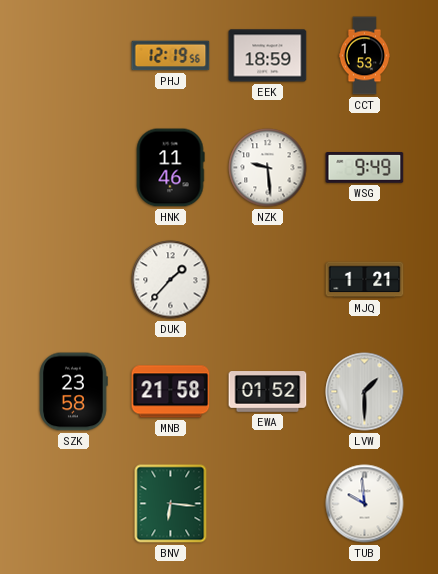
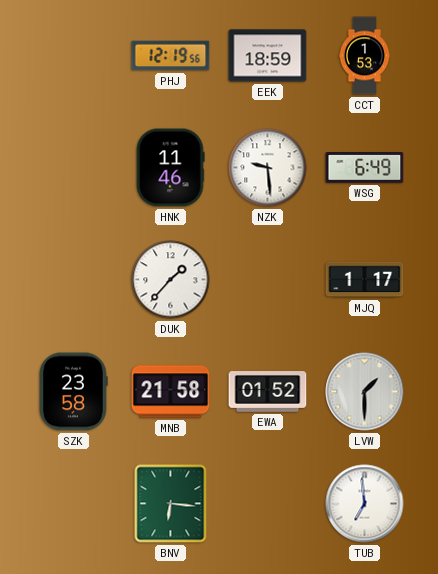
WSG: 9:49 -> 6:49
MJQ: 1:21 -> 1:17
TUB: 9:59 -> 6:59
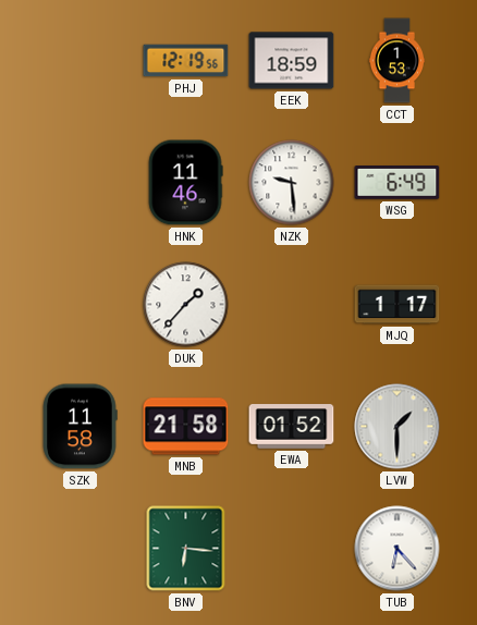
SZK: 23:58 -> 11:58
TUB: 6:59 -> 6:23
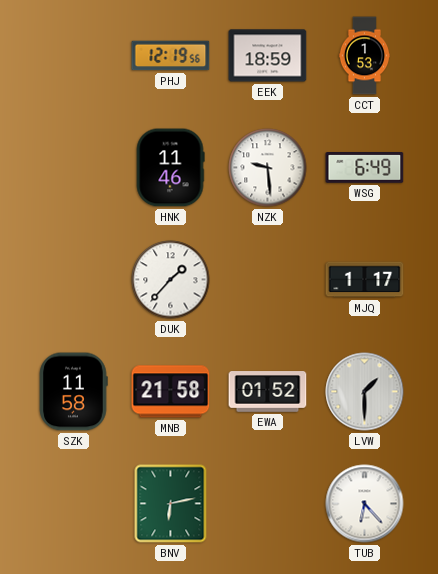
BNV: 6:16 -> 6:13
